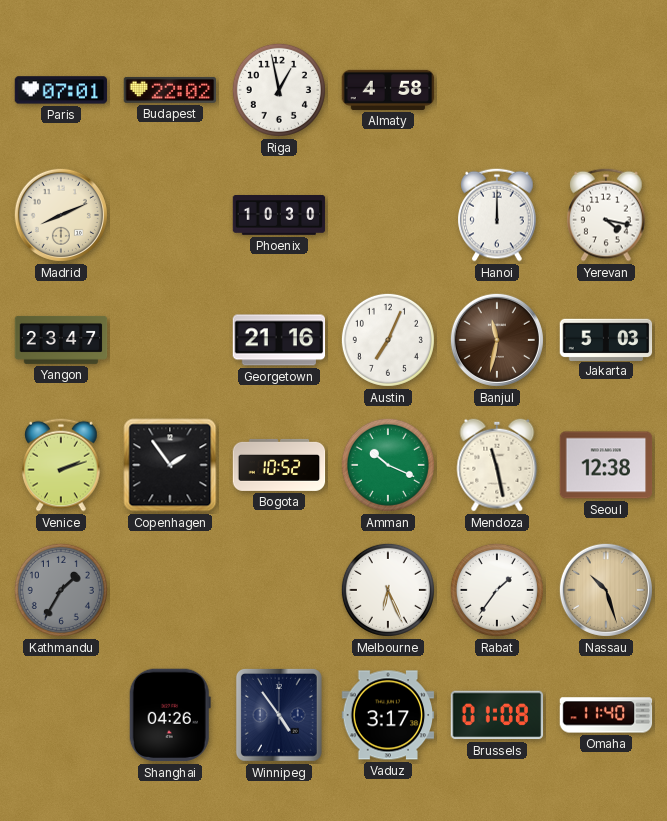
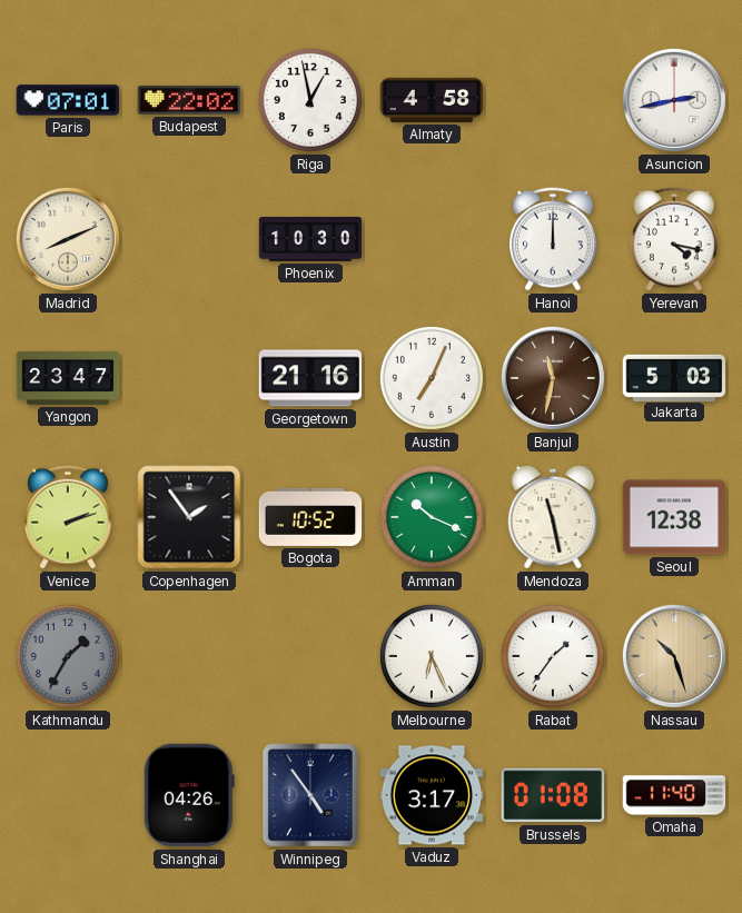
Asuncion: none -> 2:43
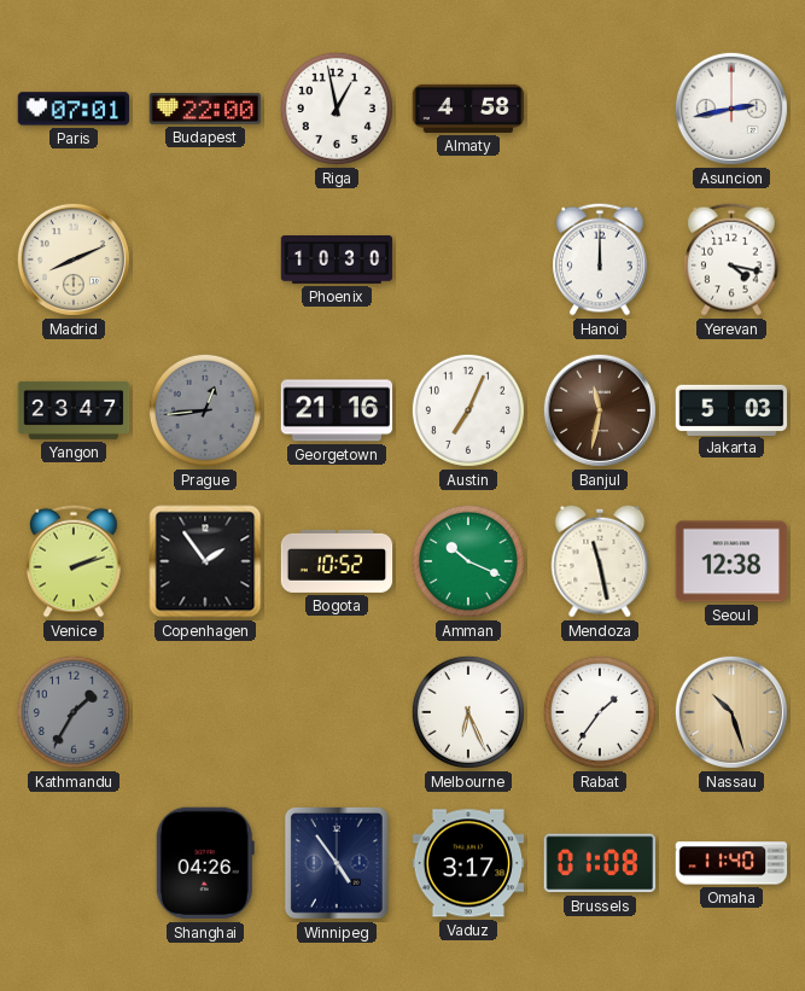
Budapest: 22:02 -> 22:00
Prague: none -> 12:44
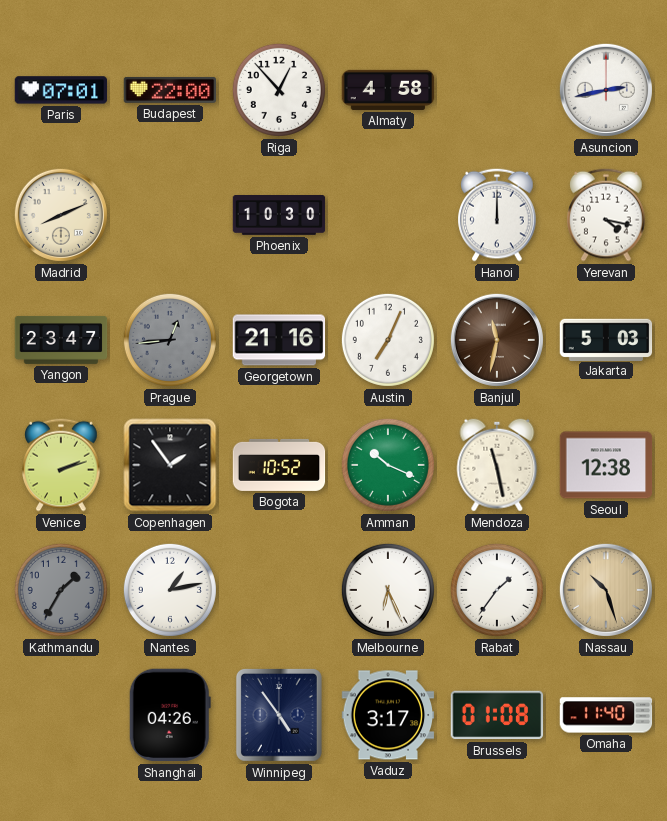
Riga: 12:58 -> 12:53
Nantes: none -> 1:13
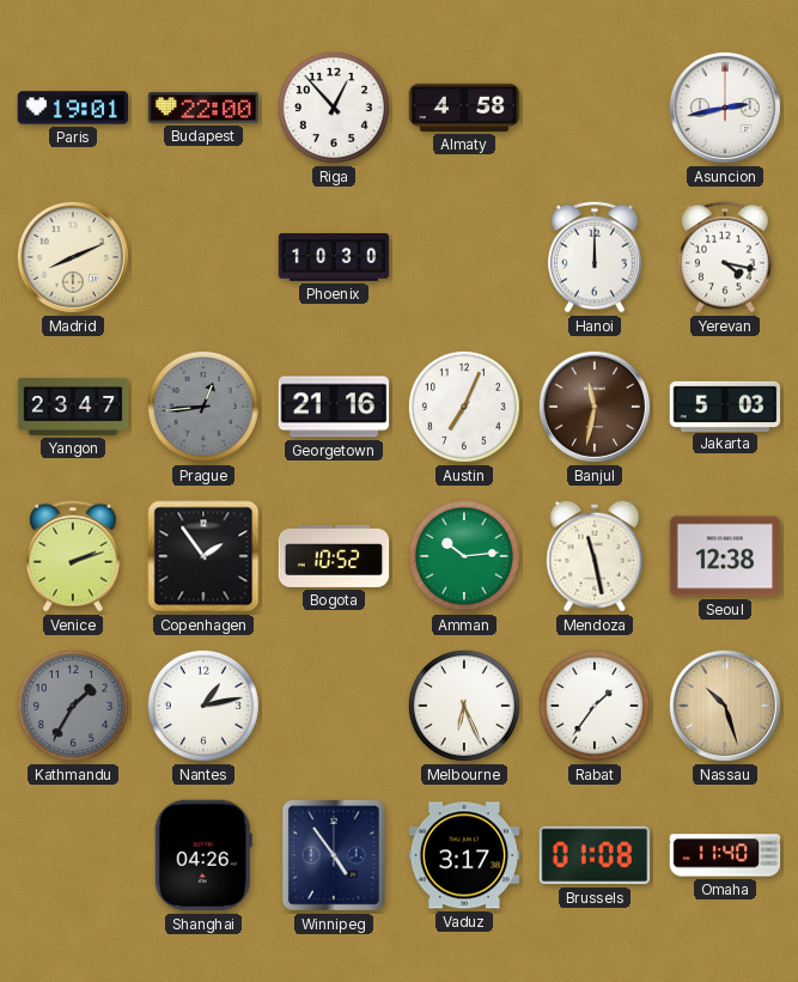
Paris: 07:01 -> 19:01
Amman: 10:19 -> 10:14
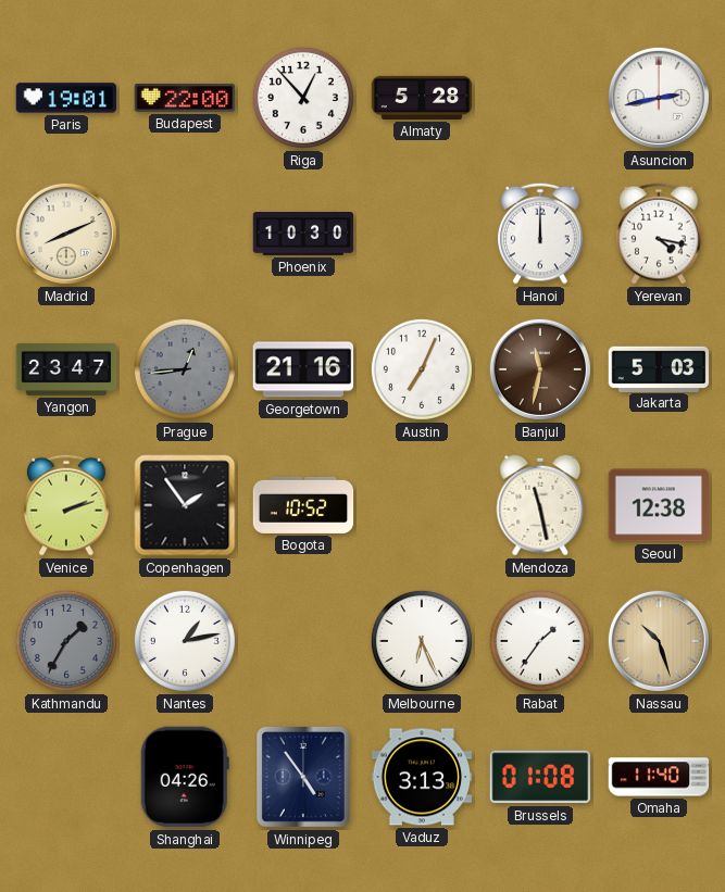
Almaty: 4:58 -> 5:28
Amman: 10:14 -> none
Vaduz: 3:17 -> 3:13
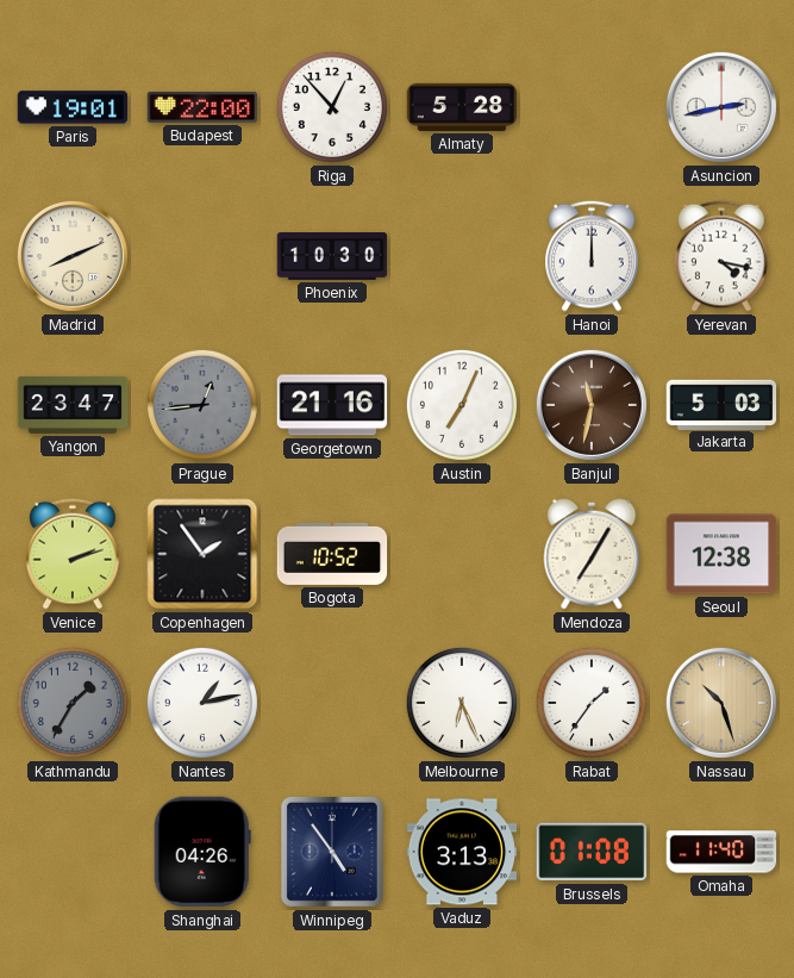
Mendoza: 11:28 -> 7:05
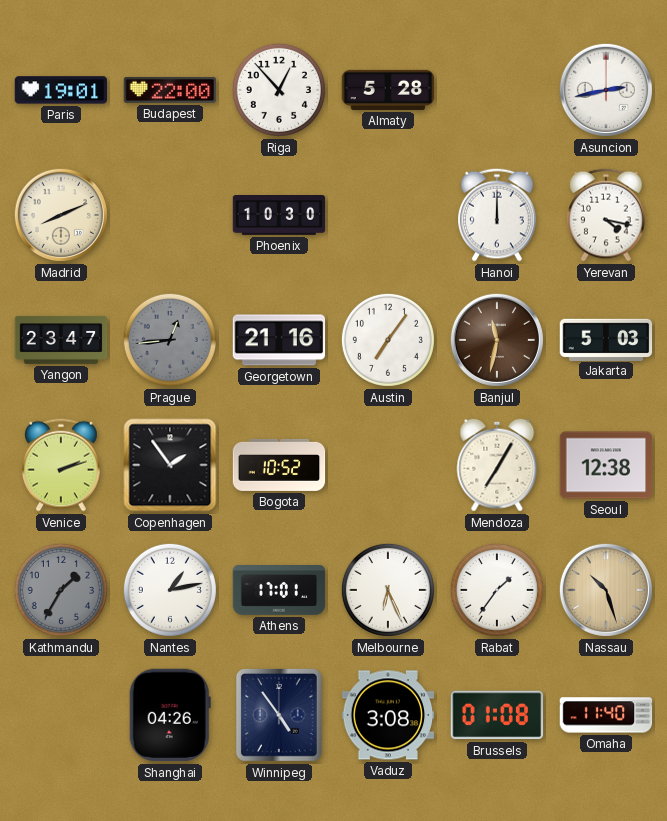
Austin: 7:04 -> 7:06
Athens: none -> 17:01
Vaduz: 3:13 -> 3:08
